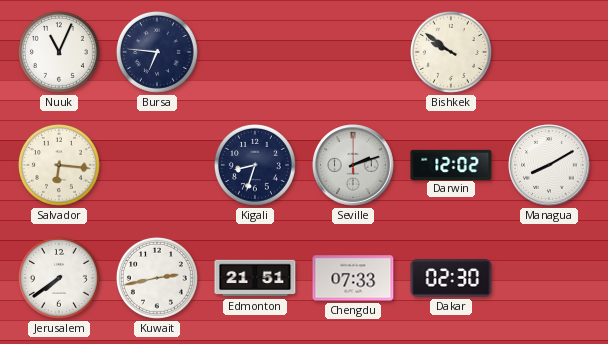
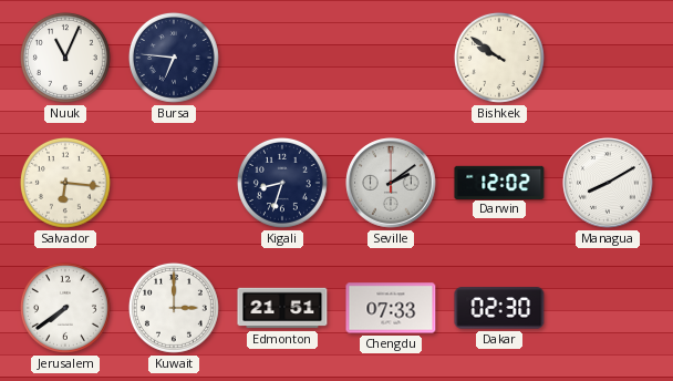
Seville: 2:12 -> 2:09
Kuwait: 2:43 -> 3:00
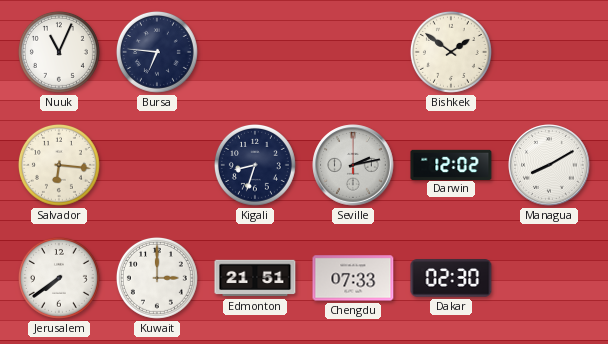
Bishkek: 9:51 -> 1:51
Seville: 2:09 -> 2:13
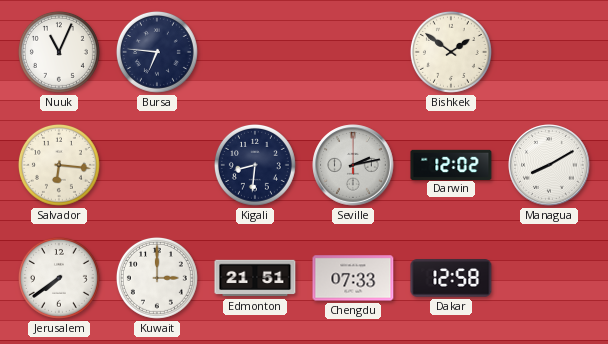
Kigali: 8:33 -> 8:31
Dakar: 02:30 -> 12:58
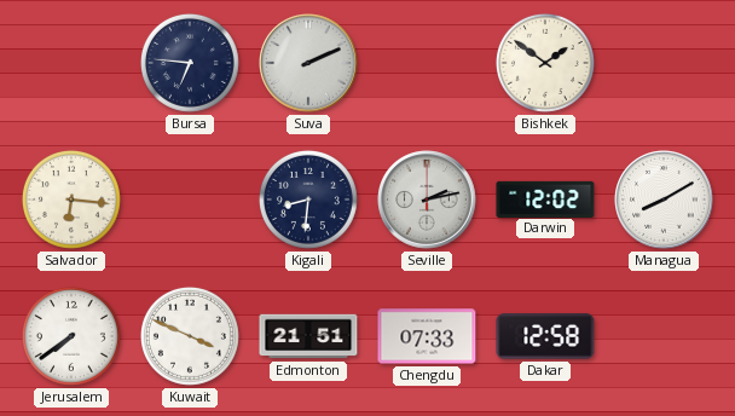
Nuuk: 11:04 -> none
Suva: none -> 2:11
Kuwait: 3:00 -> 3:49
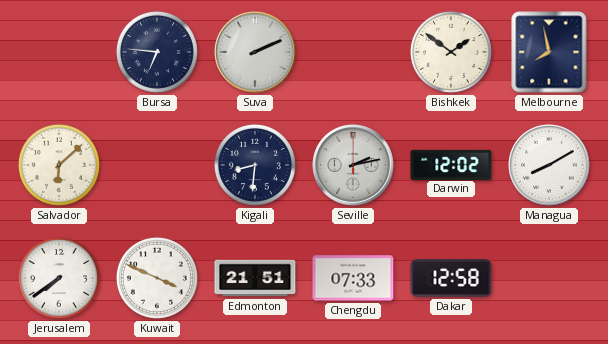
Melbourne: none -> 7:58
Salvador: 6:16 -> 6:08
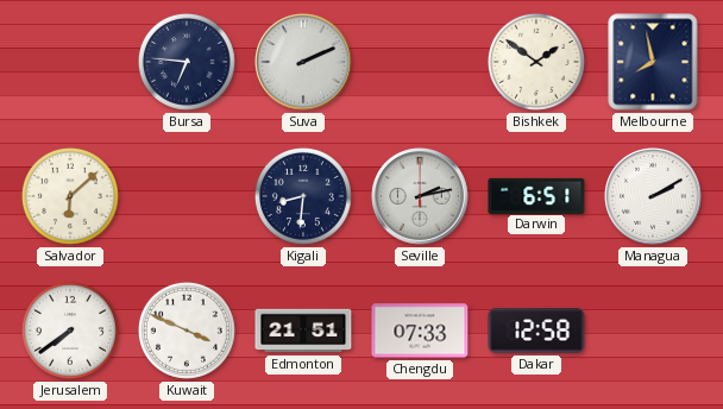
Darwin: 12:02 -> 6:51
Managua: 8:10 -> 2:10
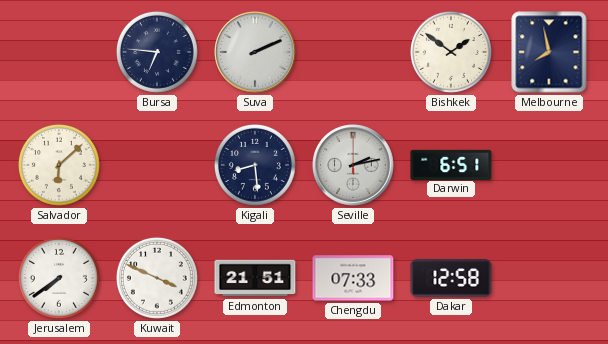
Kigali: 8:31 -> 8:29
Managua: 2:10 -> none
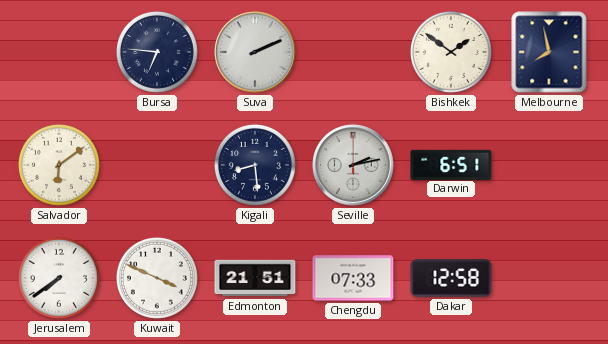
Salvador: 6:08 -> 6:09
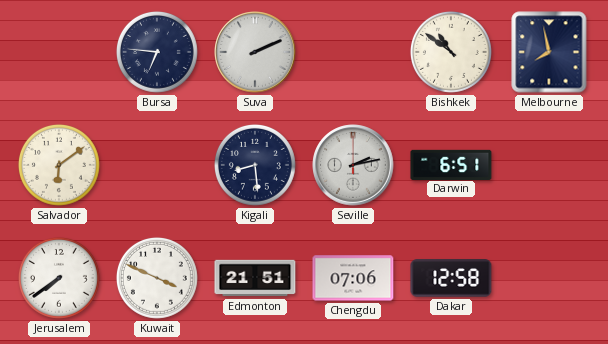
Bishkek: 1:51 -> 10:51
Chengdu: 07:33 -> 07:06
